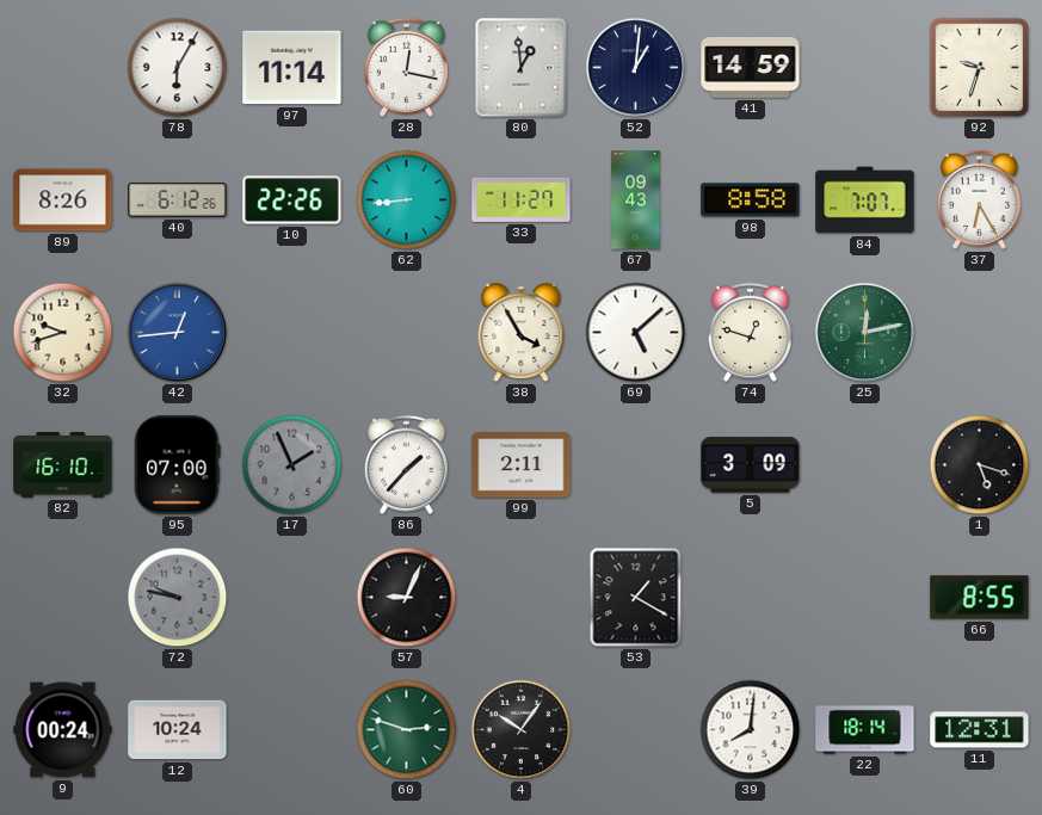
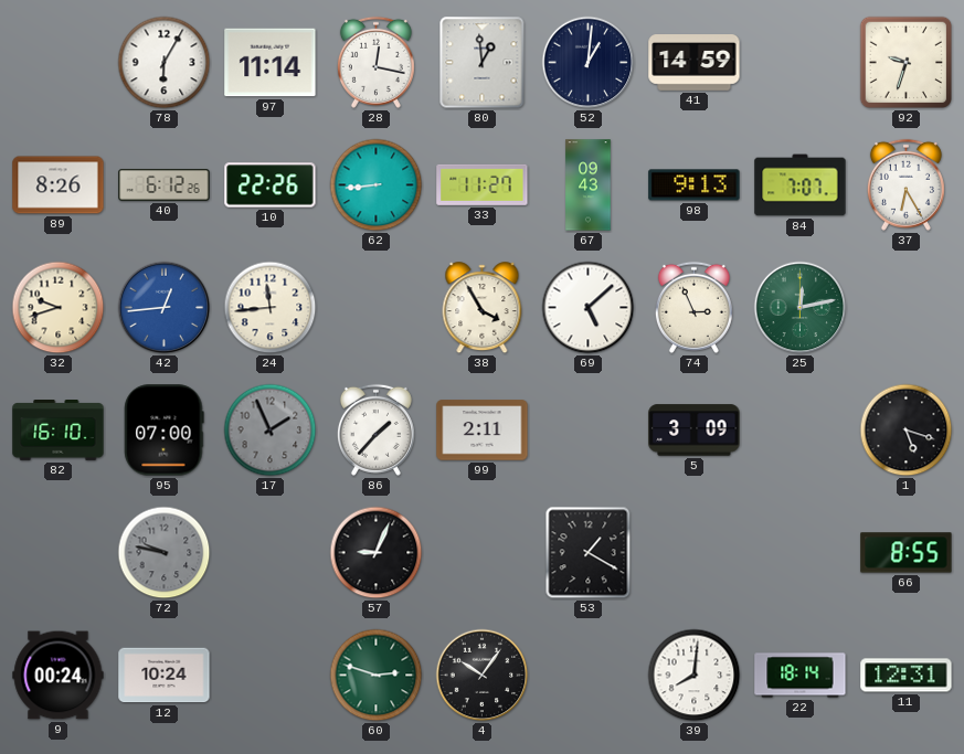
98: 8:58 -> 9:13
24: none -> 11:44
74: 12:48 -> 2:56
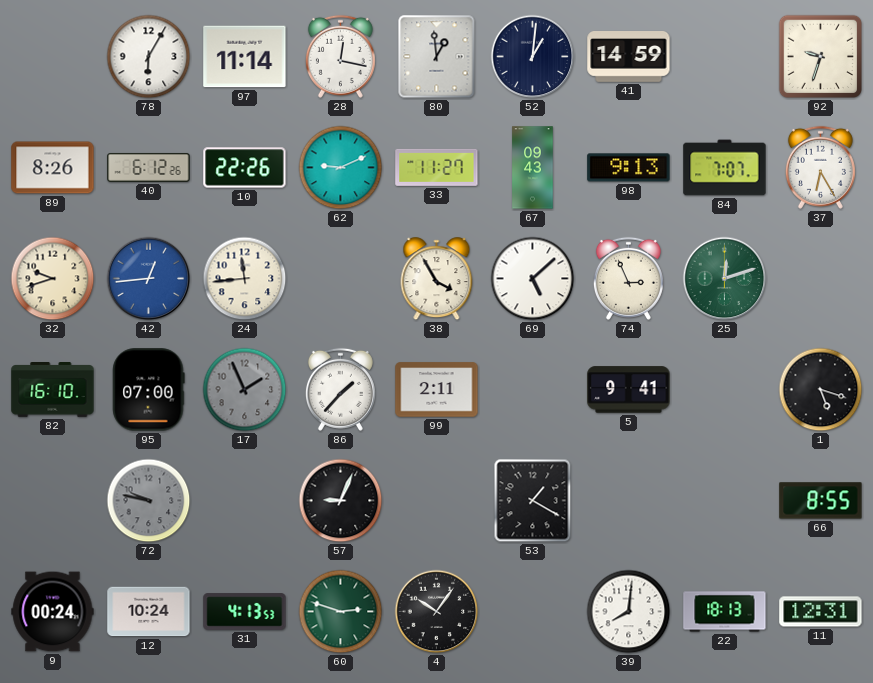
62: 8:44 -> 9:11
25: 12:13 -> 12:12
5: 3:09 -> 9:41
31: none -> 4:13
22: 18:14 -> 18:13
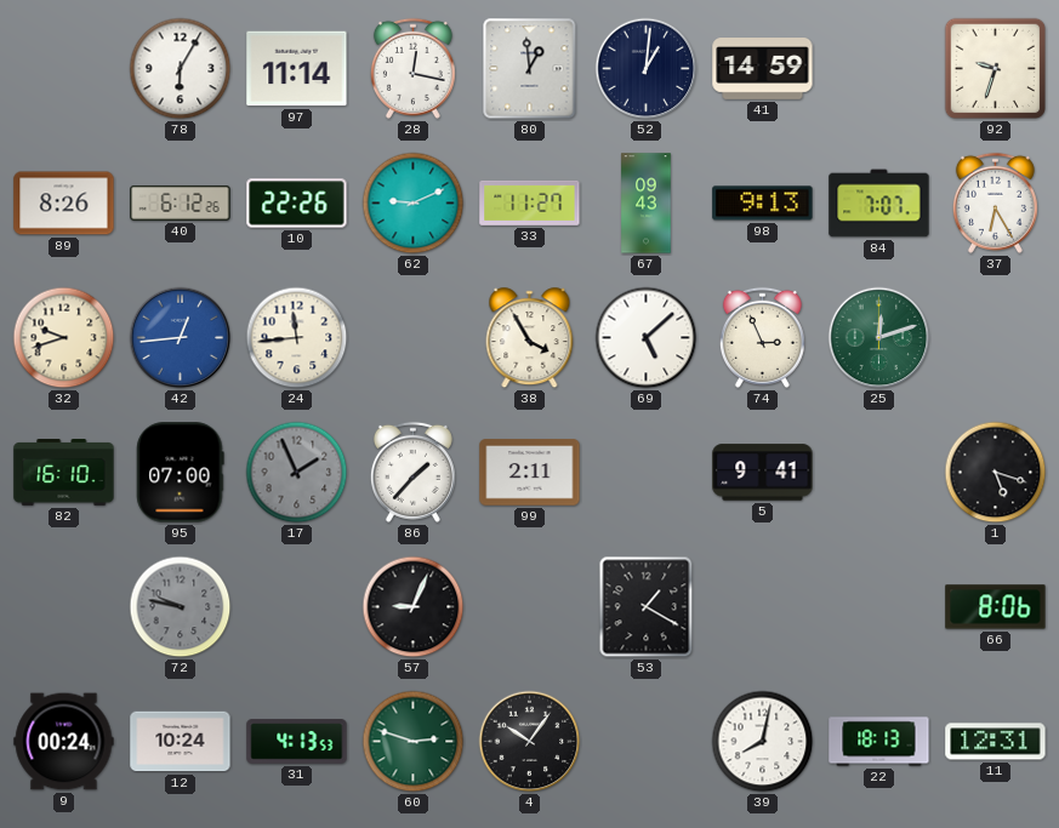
66: 8:55 -> 8:06
39: 8:01 -> 8:02
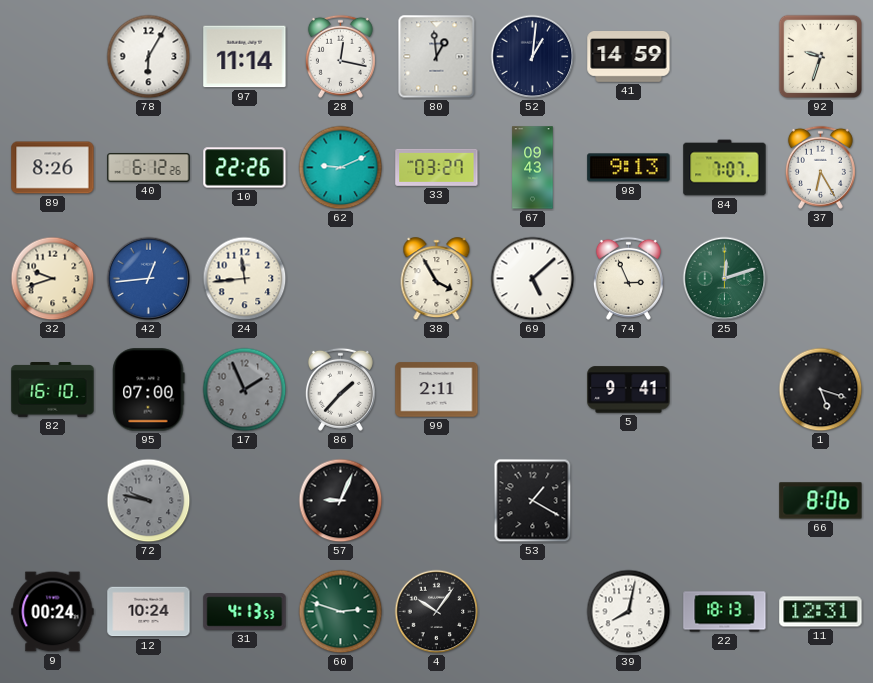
33: 11:27 -> 03:27
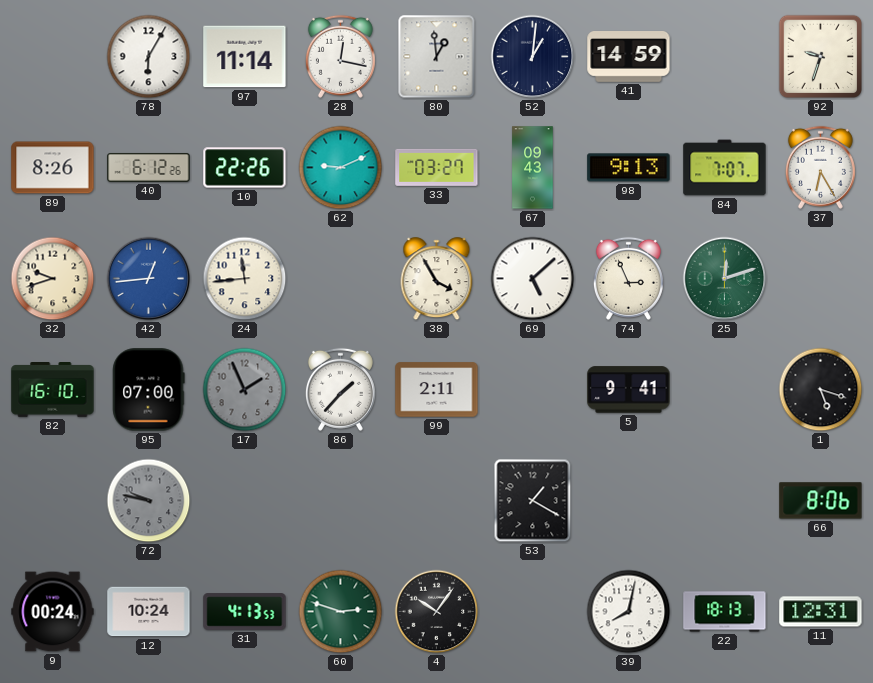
57: 9:04 -> none
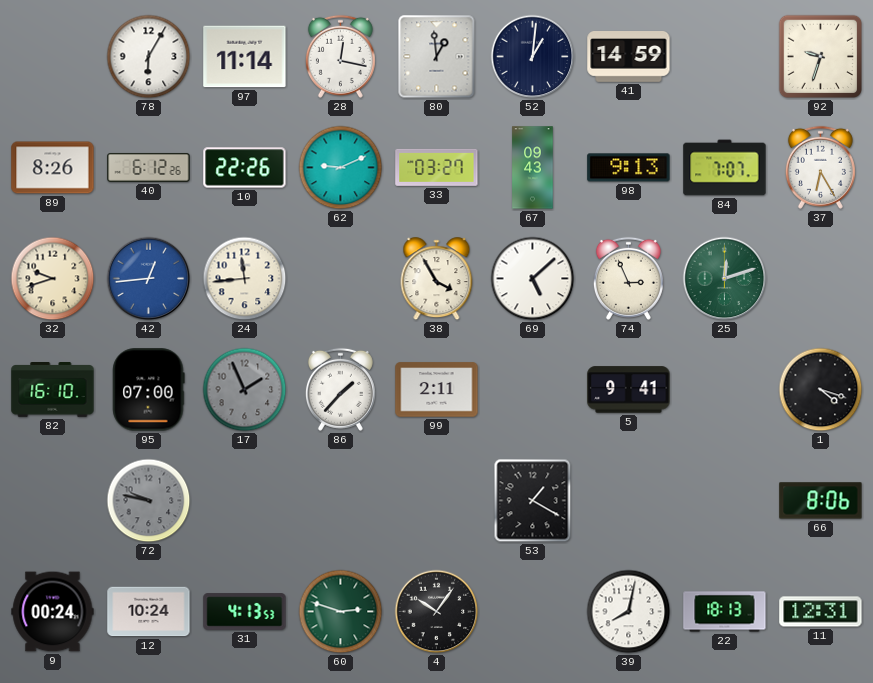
1: 5:18 -> 4:18
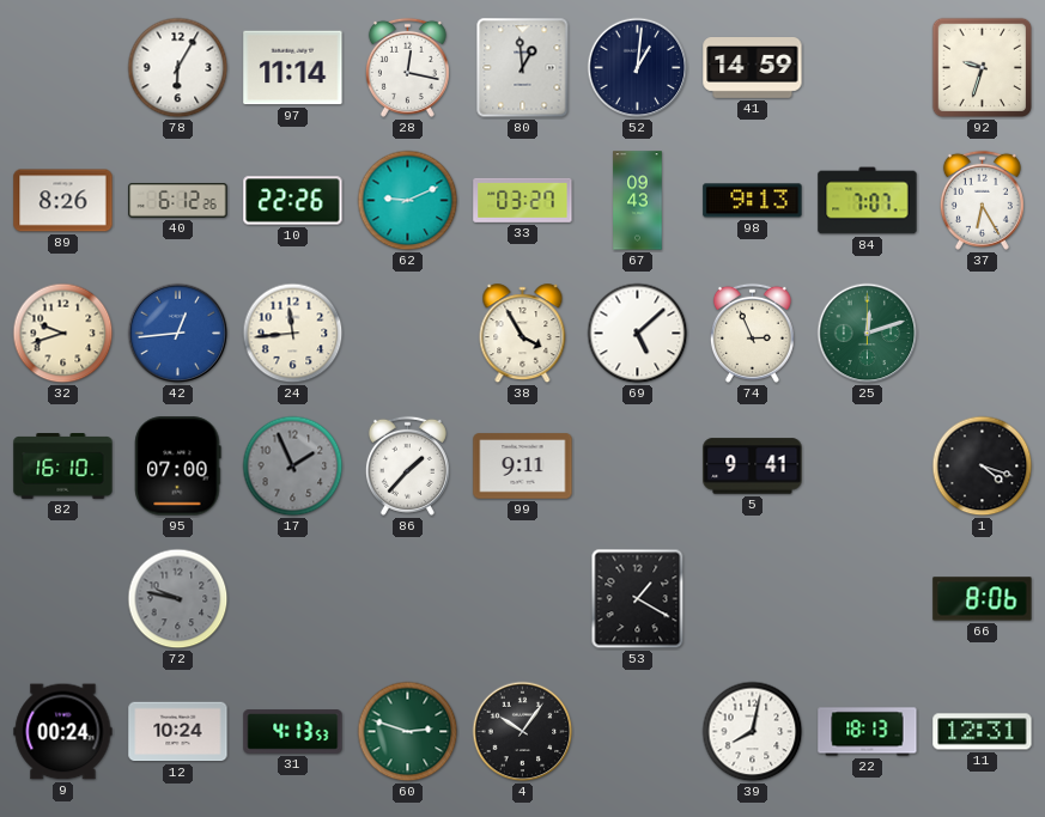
99: 2:11 -> 9:11
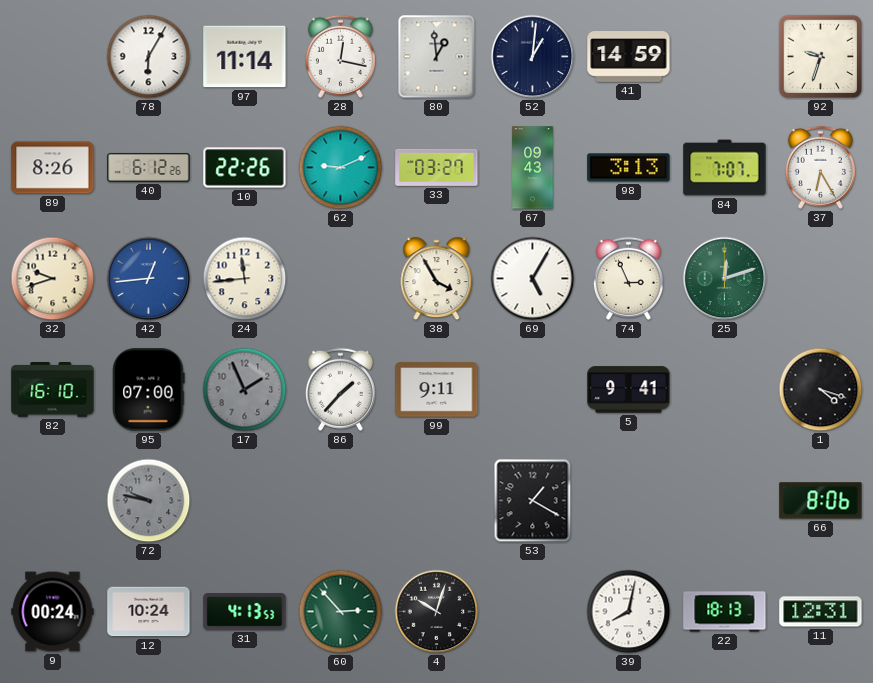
98: 9:13 -> 3:13
69: 5:08 -> 5:05
60: 2:48 -> 2:53
4: 10:06 -> 10:03
